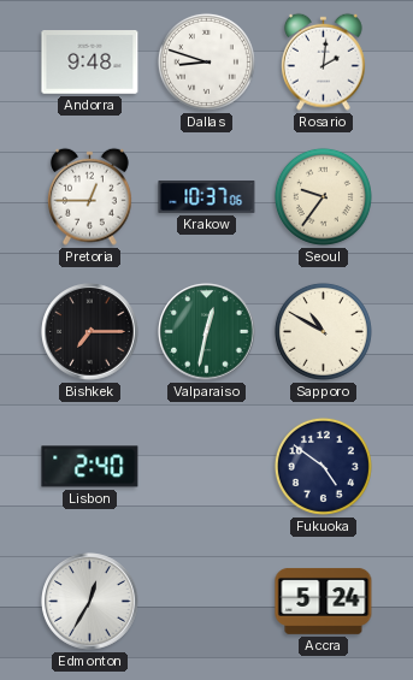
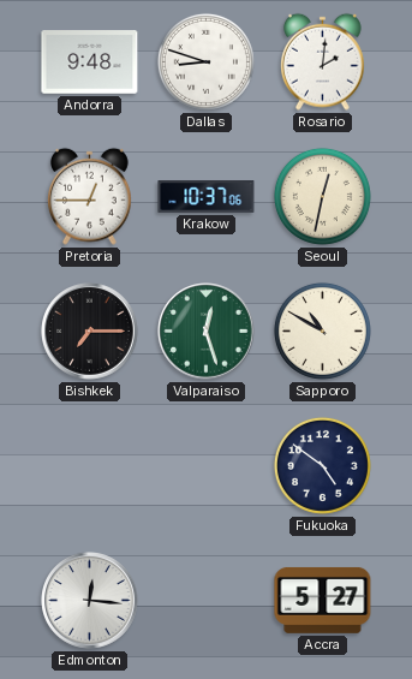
Seoul: 9:36 -> 12:32
Valparaiso: 12:32 -> 12:27
Lisbon: 2:40 -> none
Edmonton: 12:35 -> 12:16
Accra: 5:24 -> 5:27
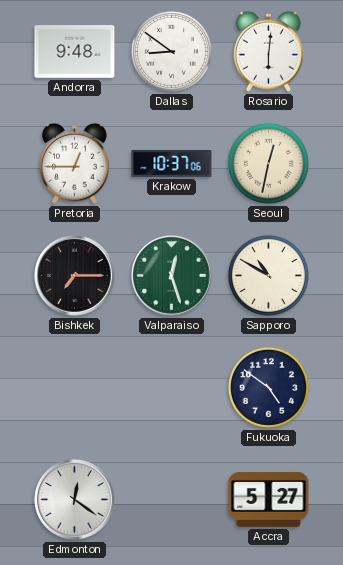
Dallas: 8:48 -> 8:51
Rosario: 2:01 -> 6:01
Edmonton: 12:16 -> 12:21
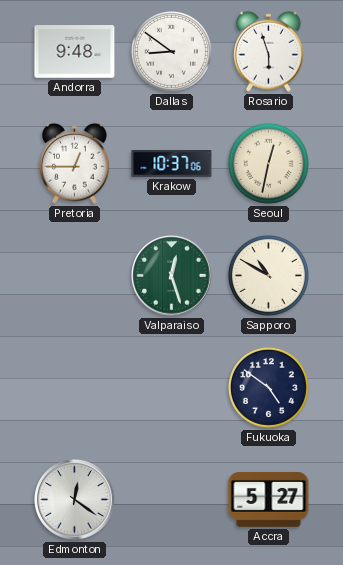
Rosario: 6:01 -> 5:57
Bishkek: 7:15 -> none
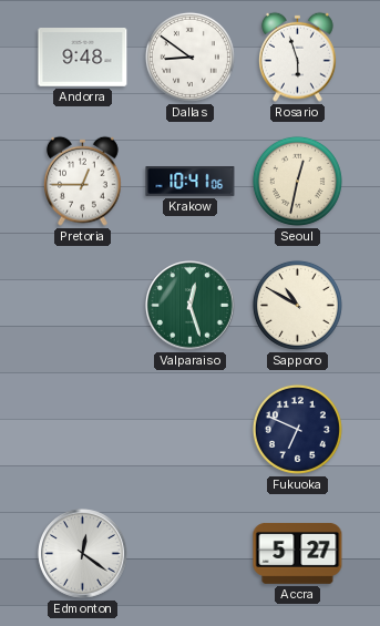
Krakow: 10:37 -> 10:41
Fukuoka: 4:51 -> 6:49
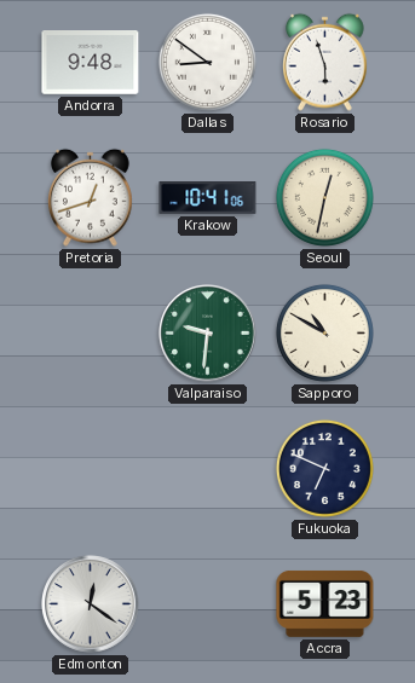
Pretoria: 12:45 -> 12:42
Valparaiso: 12:27 -> 9:31
Accra: 5:27 -> 5:23
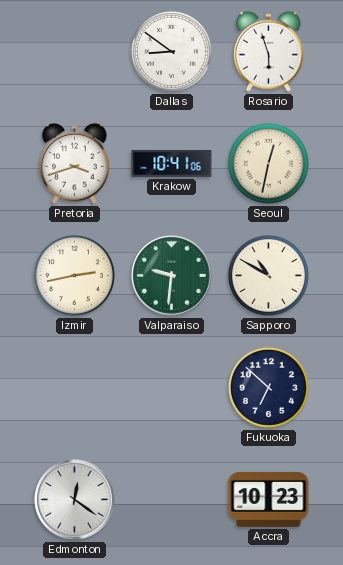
Andorra: 9:48 -> none
Pretoria: 12:42 -> 3:42
Izmir: none -> 2:43
Fukuoka: 6:49 -> 6:52
Accra: 5:23 -> 10:23
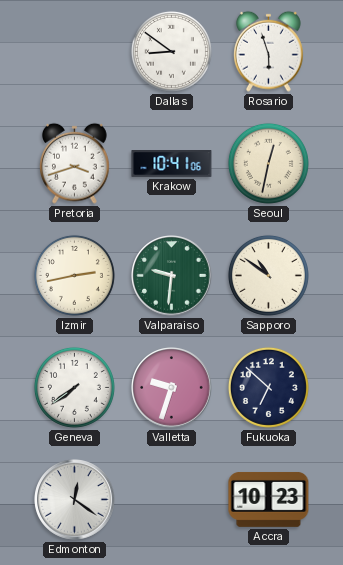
Sapporo: 10:50 -> 10:51
Geneva: none -> 7:39
Valletta: none -> 9:33
